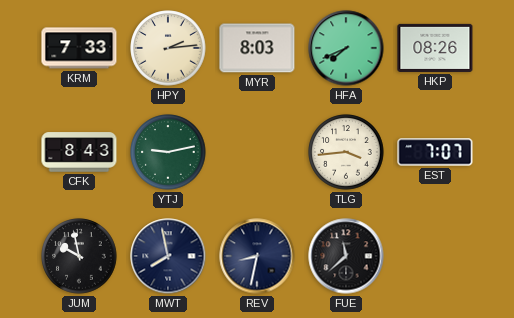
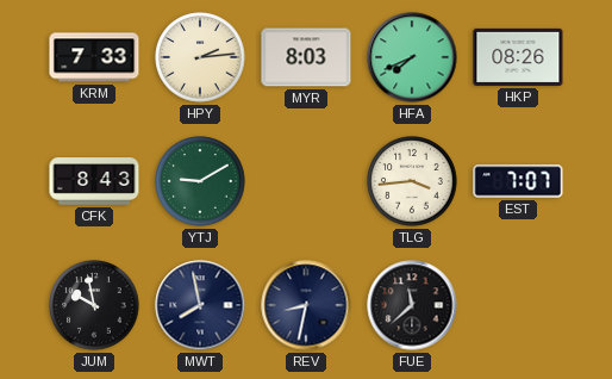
YTJ: 9:13 -> 9:10
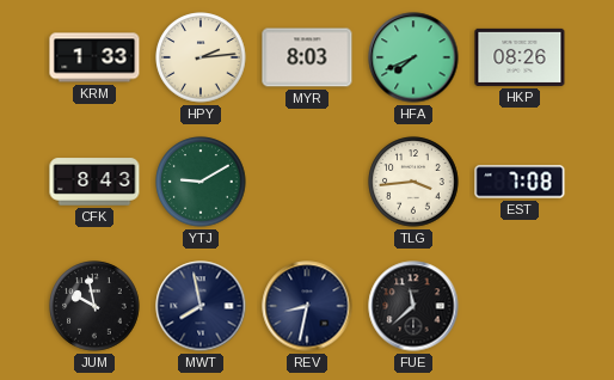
KRM: 7:33 -> 1:33
EST: 7:07 -> 7:08
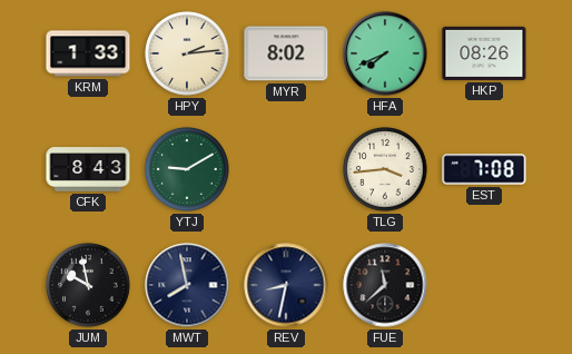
MYR: 8:03 -> 8:02
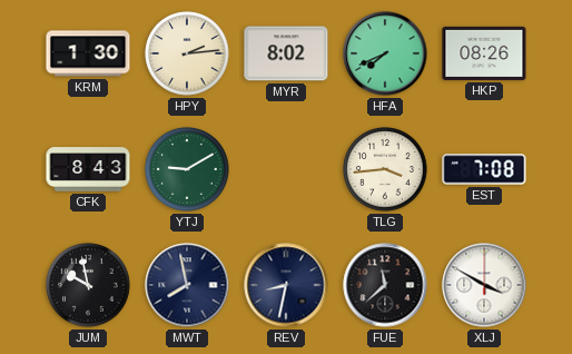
KRM: 1:33 -> 1:30
XLJ: none -> 3:50
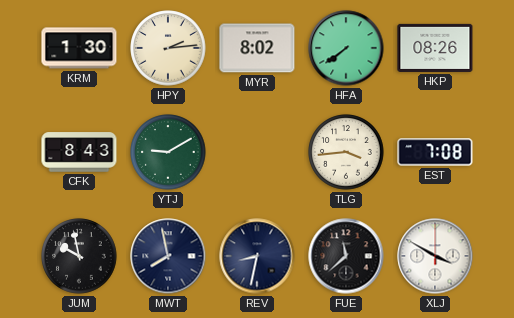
HFA: 7:41 -> 7:39
